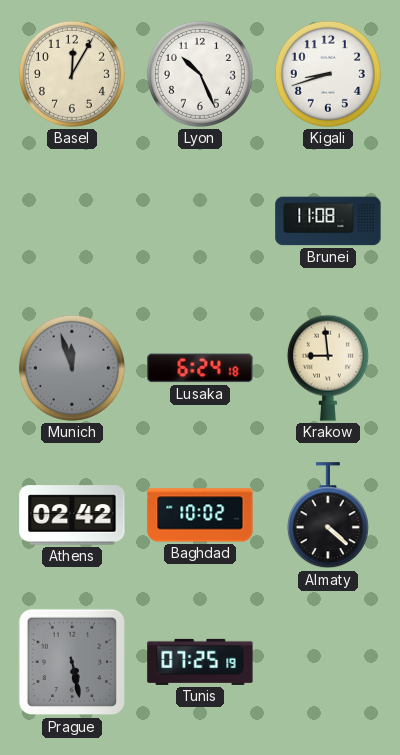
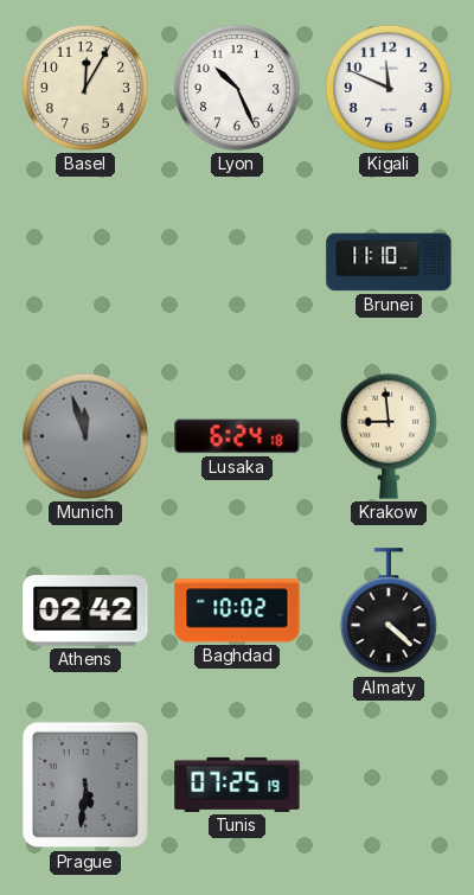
Kigali: 8:42 -> 11:49
Brunei: 11:08 -> 11:10
Prague: 5:28 -> 5:31
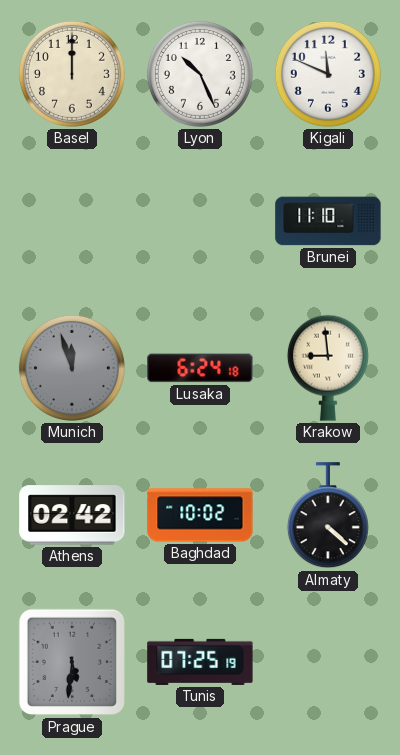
Basel: 12:05 -> 12:00
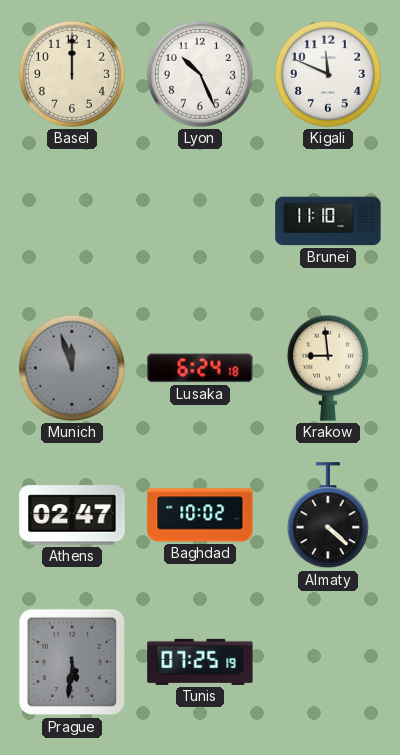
Athens: 02:42 -> 02:47
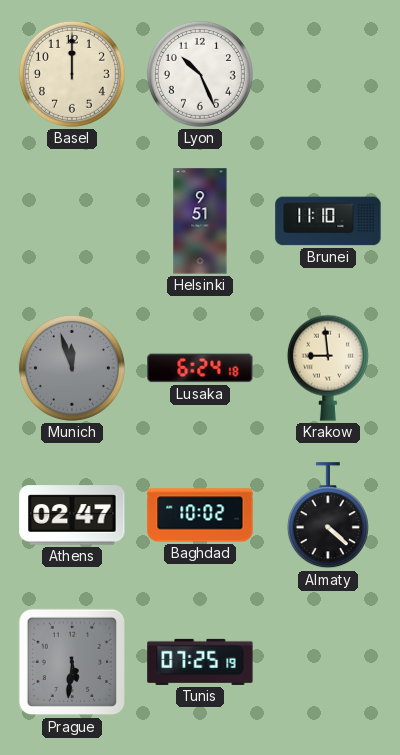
Kigali: 11:49 -> none
Helsinki: none -> 9:51
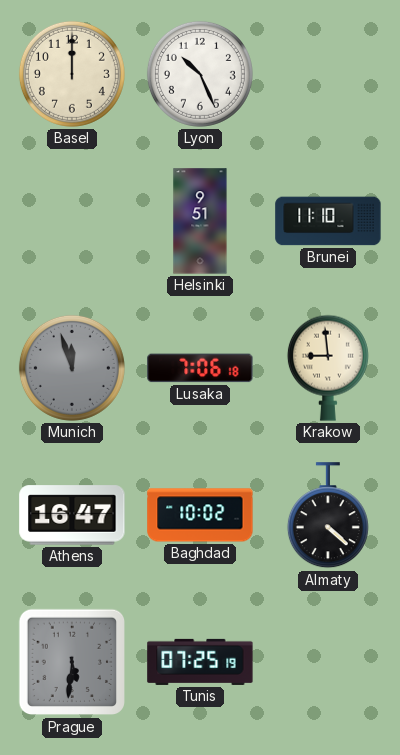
Lusaka: 6:24 -> 7:06
Athens: 02:47 -> 16:47
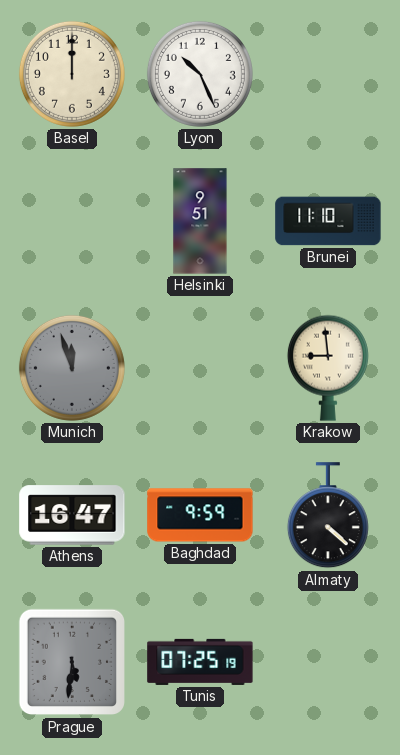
Lusaka: 7:06 -> none
Baghdad: 10:02 -> 9:59
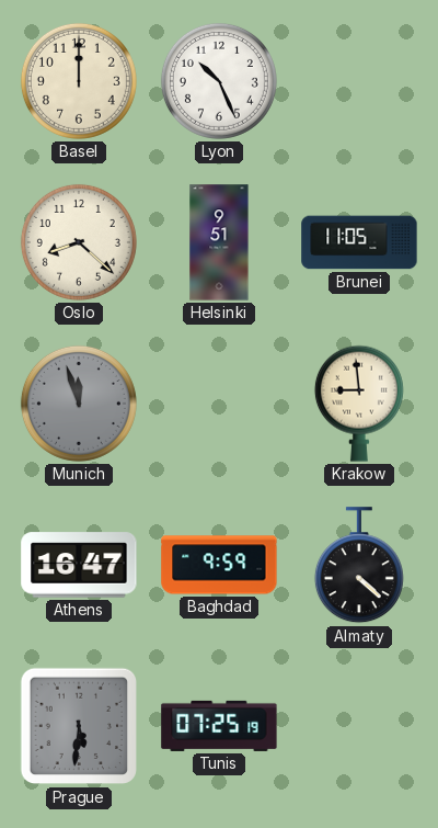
Oslo: none -> 8:22
Brunei: 11:10 -> 11:05
